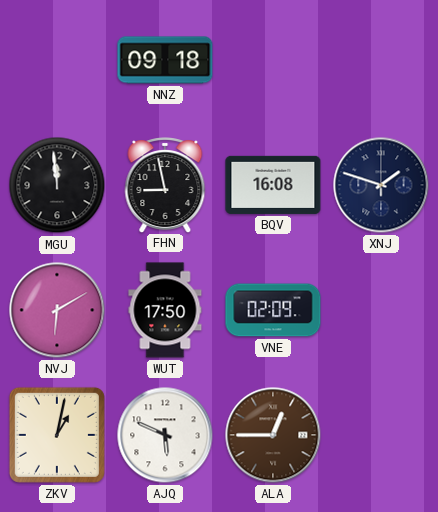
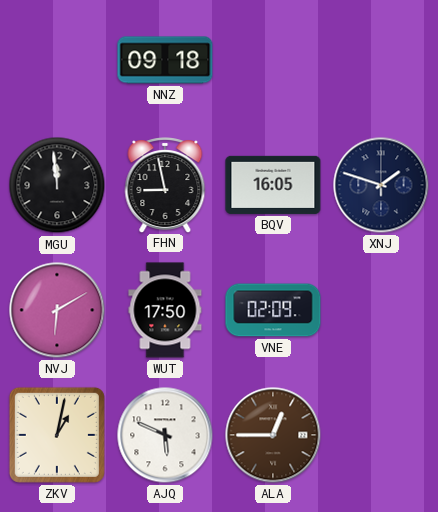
BQV: 16:08 -> 16:05
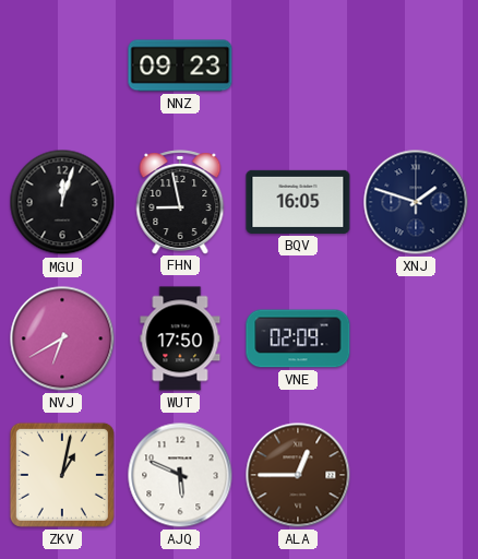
NNZ: 09:18 -> 09:23
MGU: 11:59 -> 12:03
NVJ: 6:10 -> 6:40
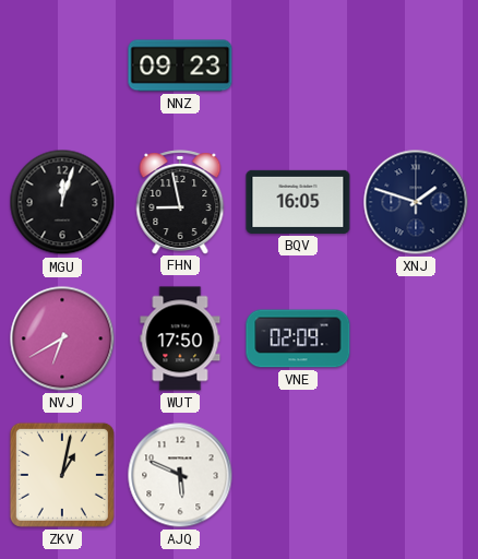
ALA: 12:45 -> none
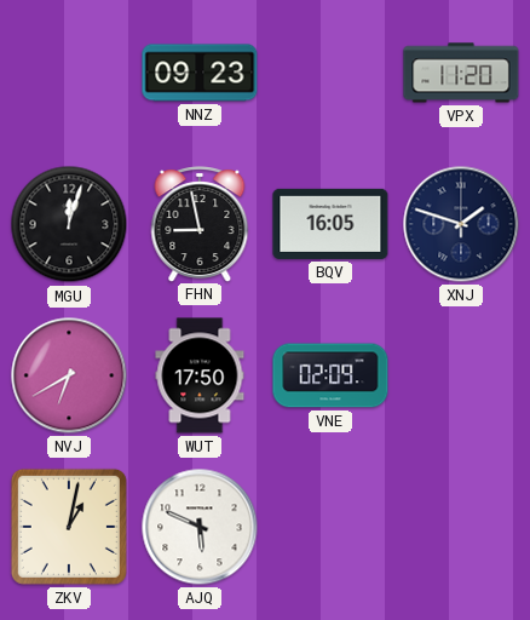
VPX: none -> 11:20
